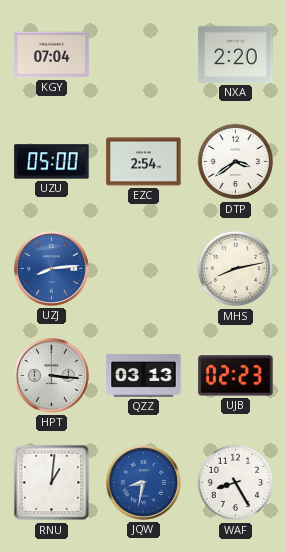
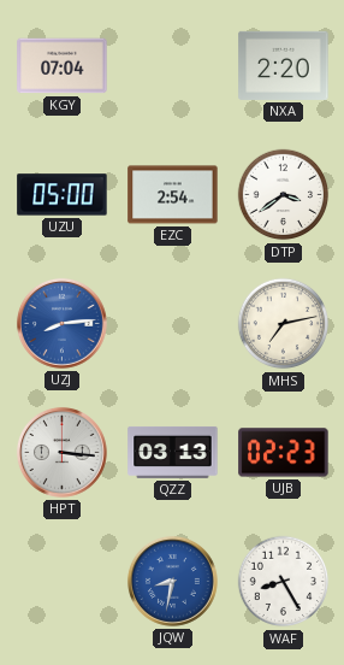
MHS: 8:13 -> 7:13
RNU: 1:01 -> none
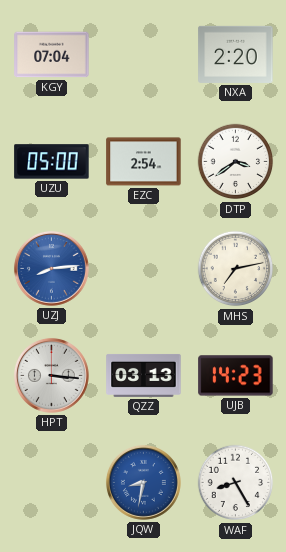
UJB: 02:23 -> 14:23
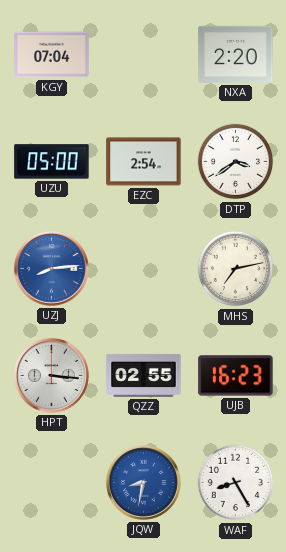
QZZ: 03:13 -> 02:55
UJB: 14:23 -> 16:23
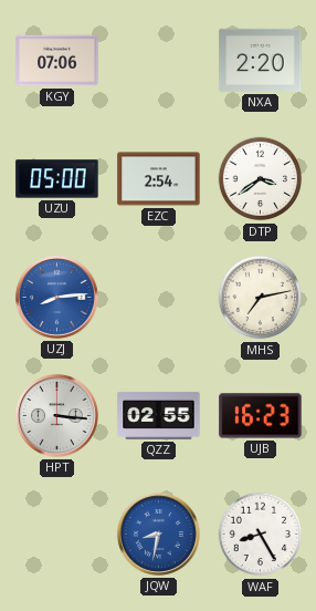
KGY: 07:04 -> 07:06
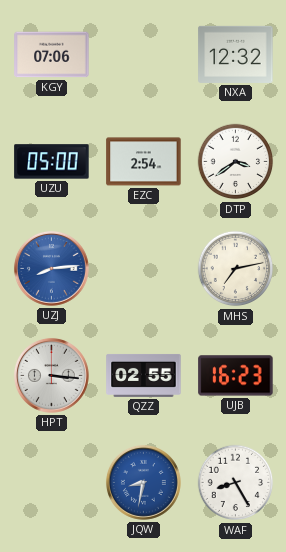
NXA: 2:20 -> 12:32
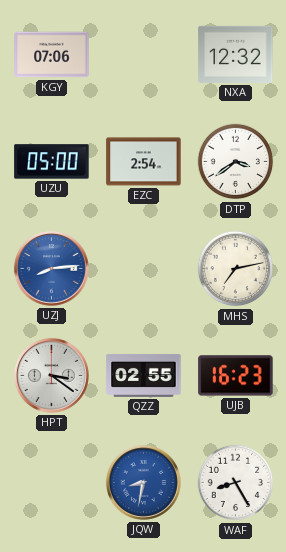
HPT: 3:16 -> 3:21
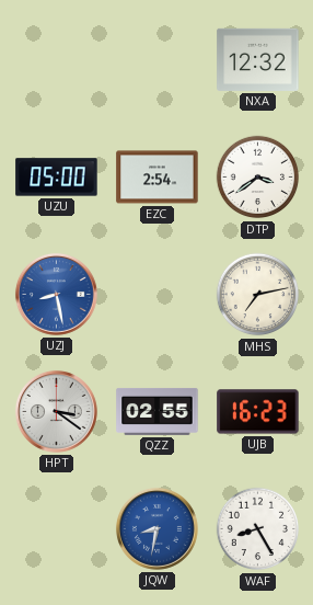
KGY: 07:06 -> none
UZJ: 8:14 -> 8:28
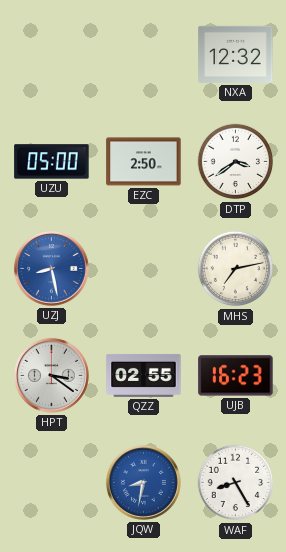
EZC: 2:54 -> 2:50
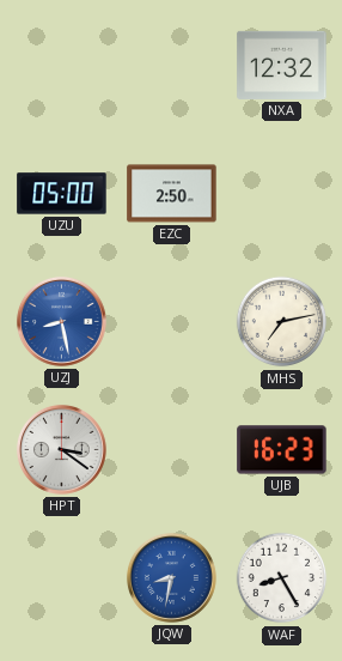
DTP: 3:39 -> none
QZZ: 02:55 -> none
